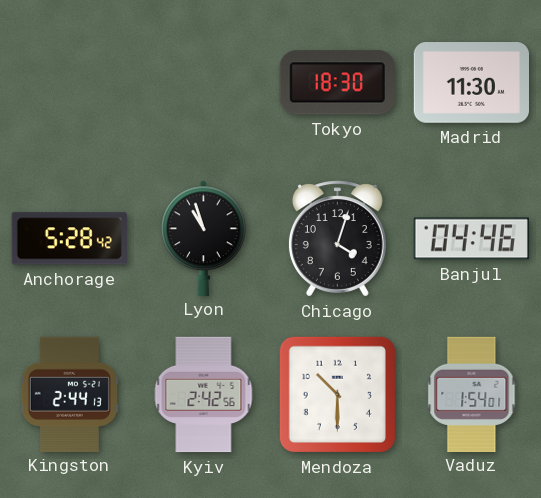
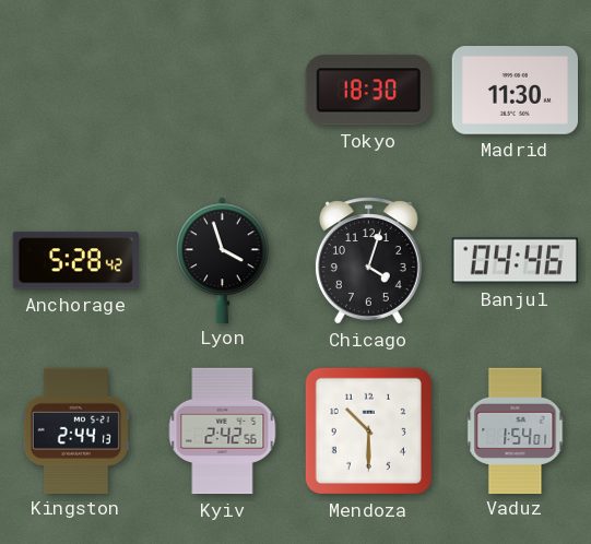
Lyon: 10:57 -> 3:57
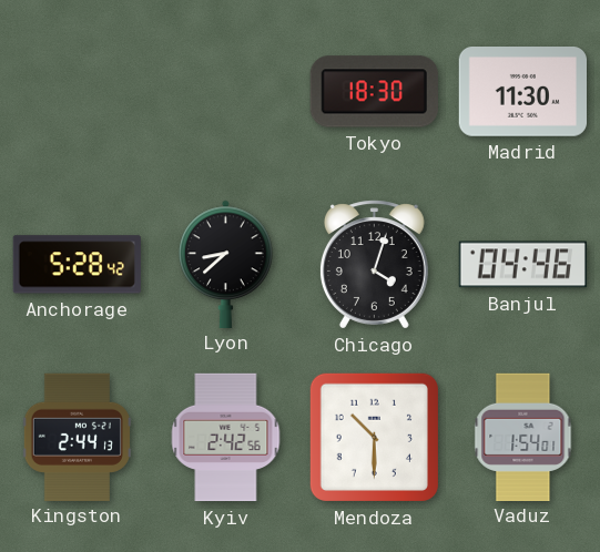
Lyon: 3:57 -> 8:38
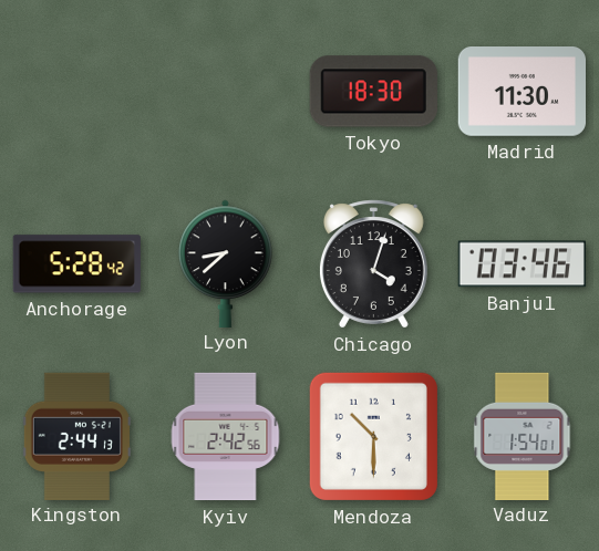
Banjul: 04:46 -> 03:46
